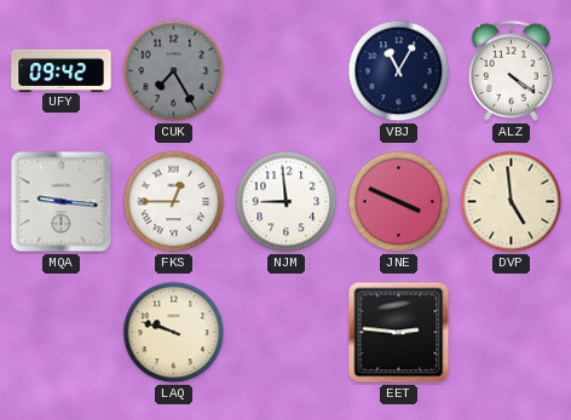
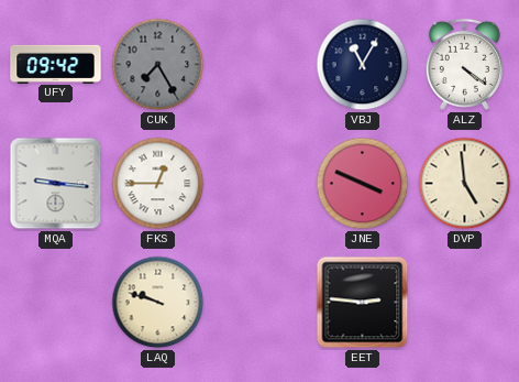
NJM: 8:59 -> none
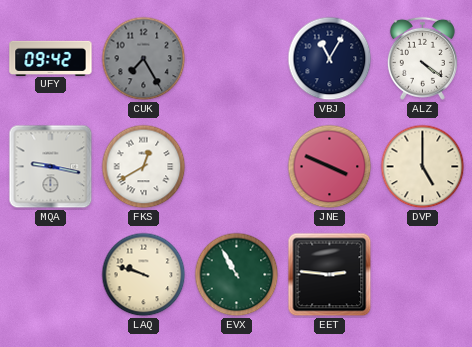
MQA: 9:16 -> 9:17
FKS: 12:45 -> 12:40
DVP: 4:59 -> 5:00
EVX: none -> 10:55
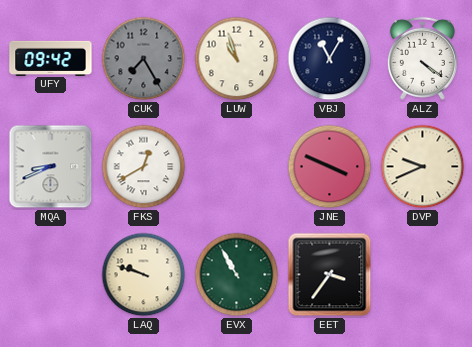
LUW: none -> 10:57
MQA: 9:17 -> 8:41
DVP: 5:00 -> 9:41
EET: 2:46 -> 3:36
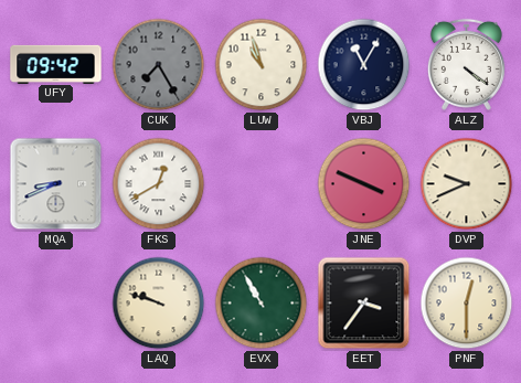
PNF: none -> 12:30
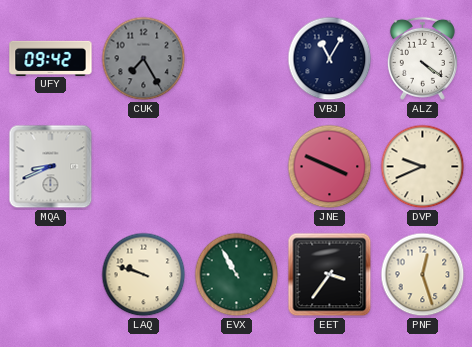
LUW: 10:57 -> none
FKS: 12:40 -> none
PNF: 12:30 -> 12:27
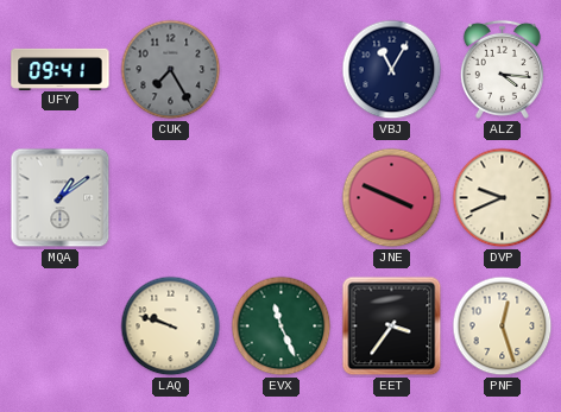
UFY: 09:42 -> 09:41
ALZ: 4:21 -> 4:16
MQA: 8:41 -> 1:09
EVX: 10:55 -> 11:26
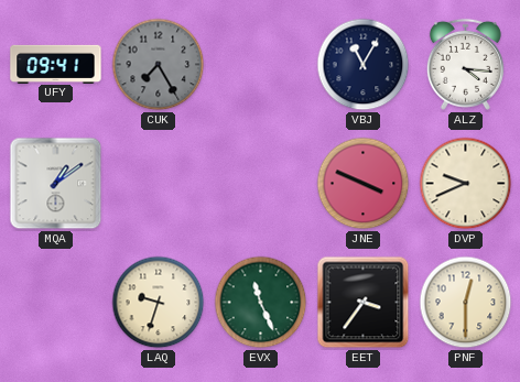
LAQ: 9:48 -> 9:33
PNF: 12:27 -> 12:30
